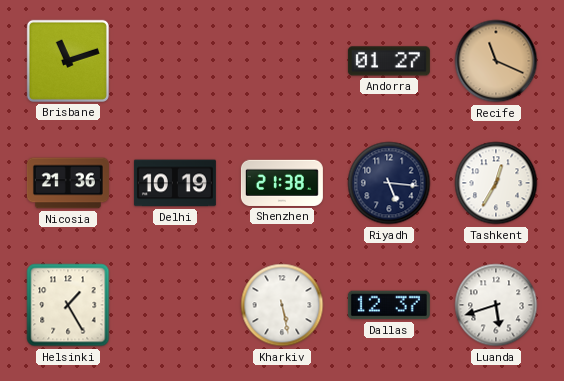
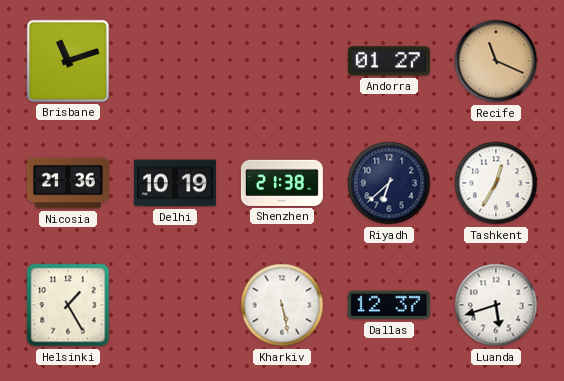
Riyadh: 5:16 -> 6:38
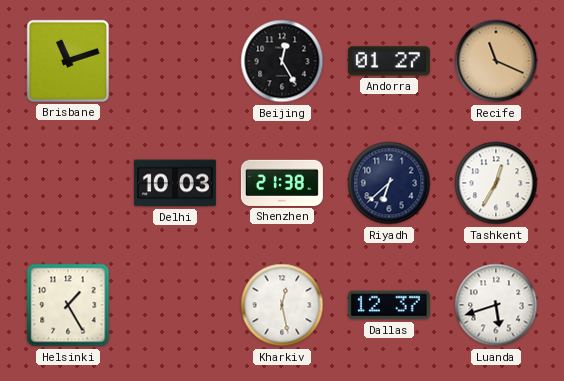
Beijing: none -> 12:25
Nicosia: 21:36 -> none
Delhi: 10:19 -> 10:03
Kharkiv: 5:28 -> 12:28
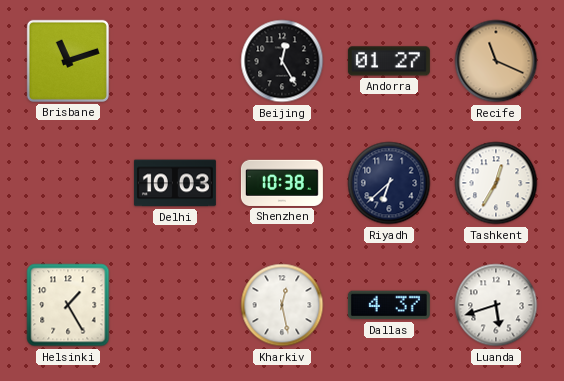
Shenzhen: 21:38 -> 10:38
Dallas: 12:37 -> 4:37
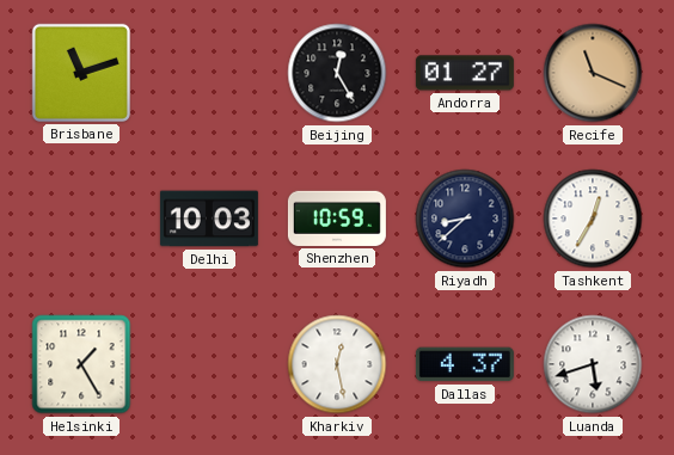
Shenzhen: 10:38 -> 10:59
Riyadh: 6:38 -> 8:38
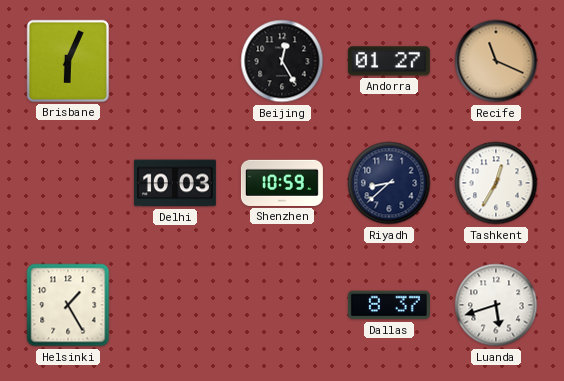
Brisbane: 11:12 -> 6:04
Kharkiv: 12:28 -> none
Dallas: 4:37 -> 8:37
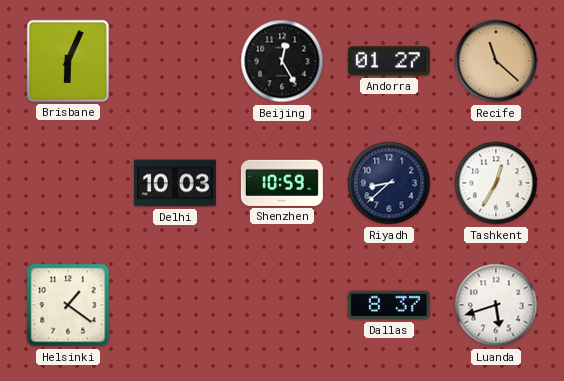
Recife: 11:19 -> 11:22
Helsinki: 1:25 -> 1:21
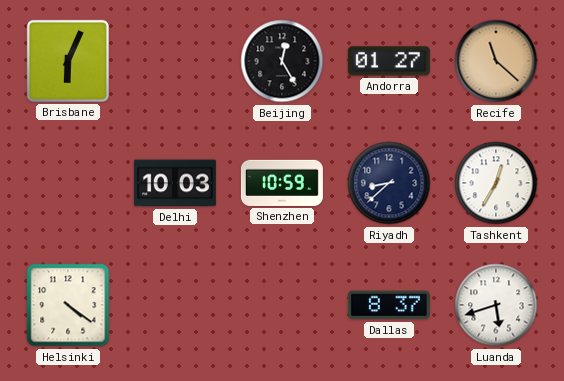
Helsinki: 1:21 -> 4:21
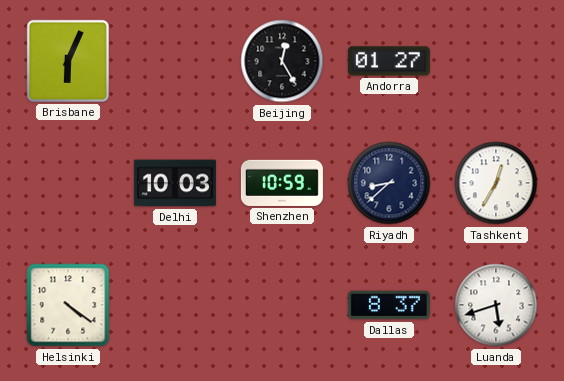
Recife: 11:22 -> none
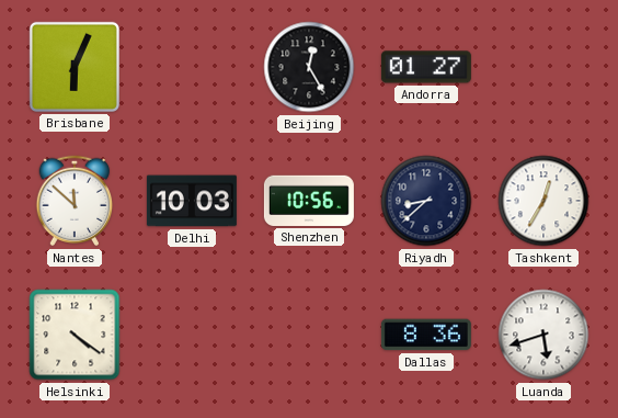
Nantes: none -> 11:52
Shenzhen: 10:59 -> 10:56
Dallas: 8:37 -> 8:36
